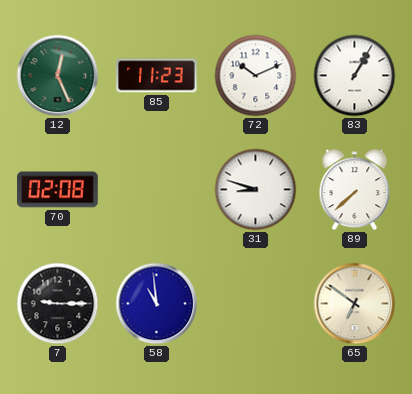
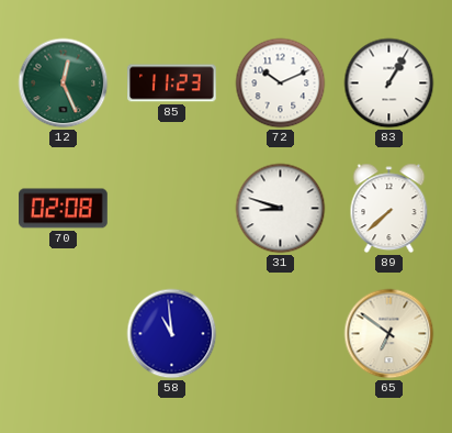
7: 9:15 -> none
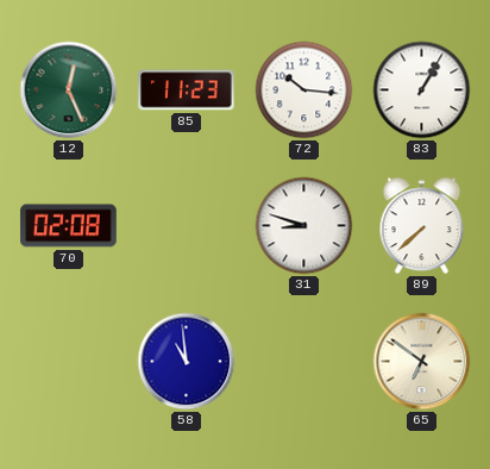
72: 10:11 -> 10:16
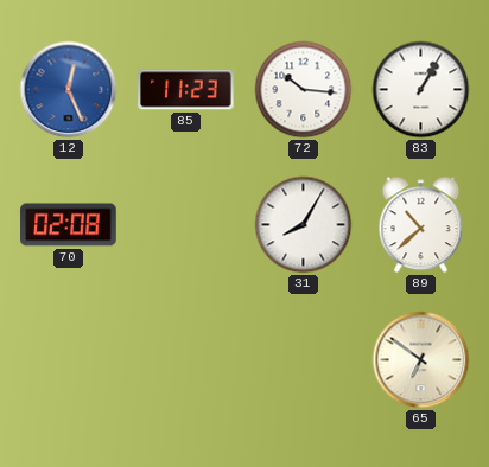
12 dial: green -> blue
31: 8:48 -> 8:05
89: 7:38 -> 10:38
58: 10:59 -> none
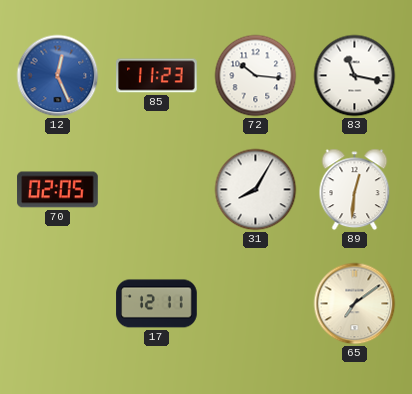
83: 1:05 -> 11:17
70: 02:08 -> 02:05
89: 10:38 -> 12:31
17: none -> 12:11
65: 6:51 -> 7:09
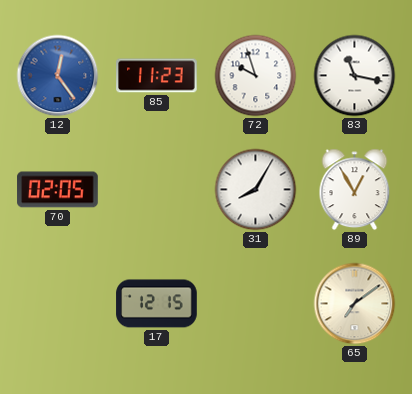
12: 12:26 -> 12:24
72: 10:16 -> 9:57
89: 12:31 -> 12:55
17: 12:11 -> 12:15
